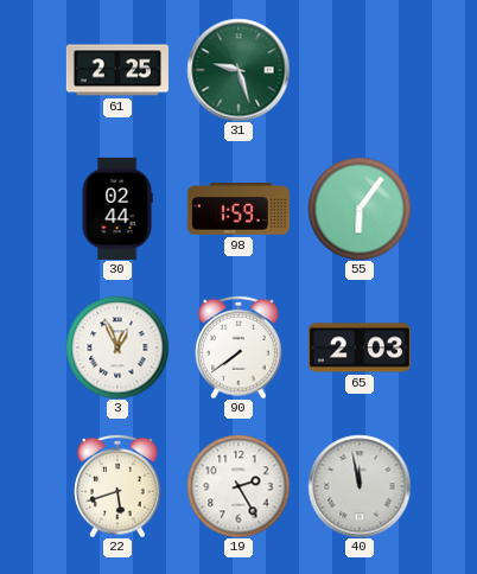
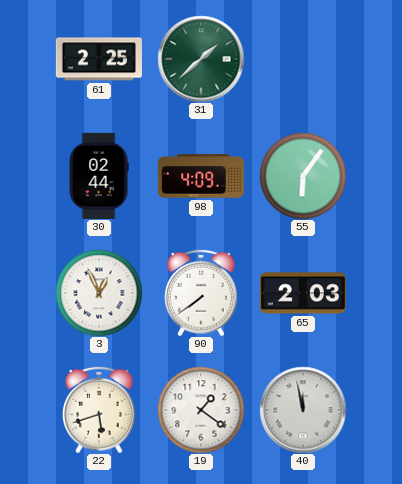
31: 9:27 -> 1:38
98: 1:59 -> 4:09
19: 2:25 -> 1:21
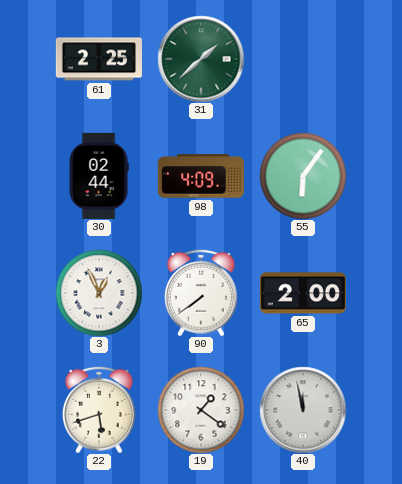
65: 2:03 -> 2:00
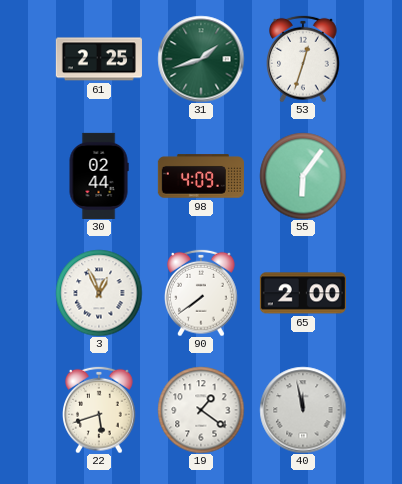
31: 1:38 -> 1:42
53: none -> 12:33
